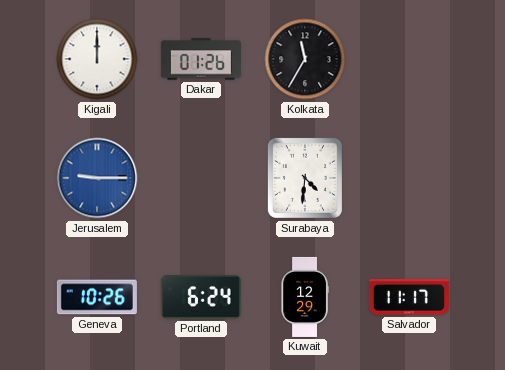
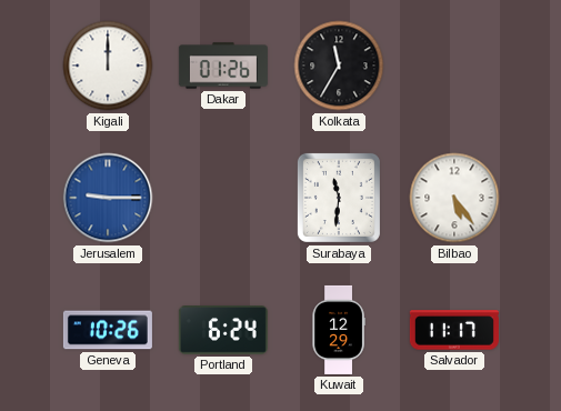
Surabaya: 4:31 -> 11:31
Bilbao: none -> 5:24
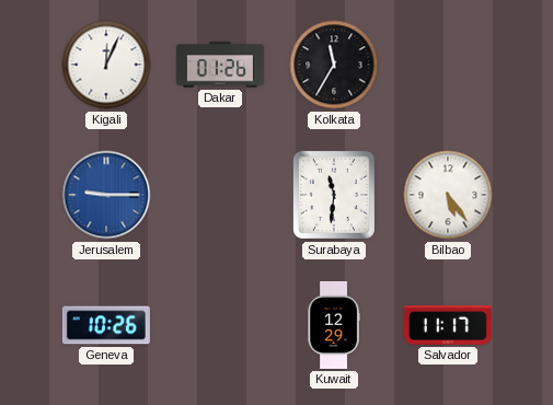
Kigali: 12:00 -> 12:04
Portland: 6:24 -> none
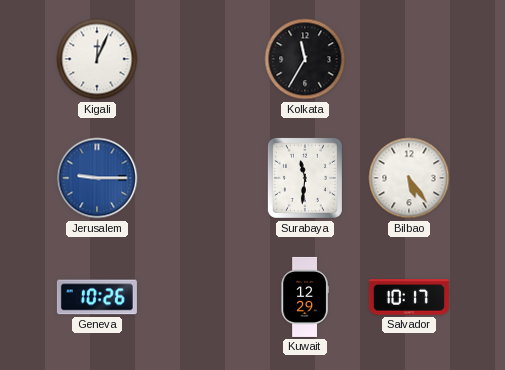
Dakar: 01:26 -> none
Salvador: 11:17 -> 10:17
